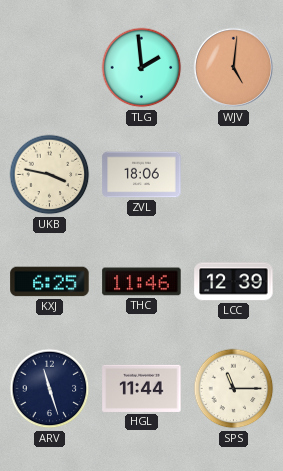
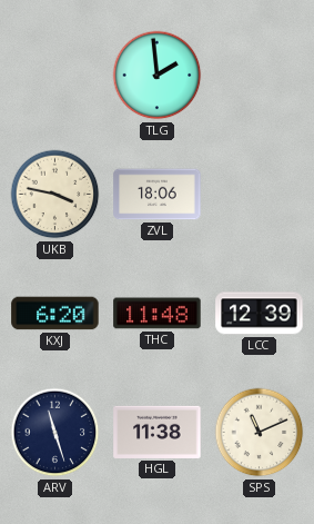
WJV: 5:01 -> none
KXJ: 6:25 -> 6:20
THC: 11:46 -> 11:48
HGL: 11:44 -> 11:38
SPS: 11:15 -> 11:11
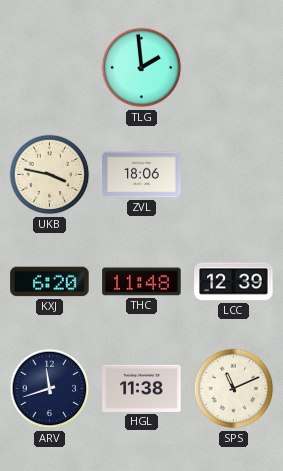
ARV: 11:27 -> 11:42
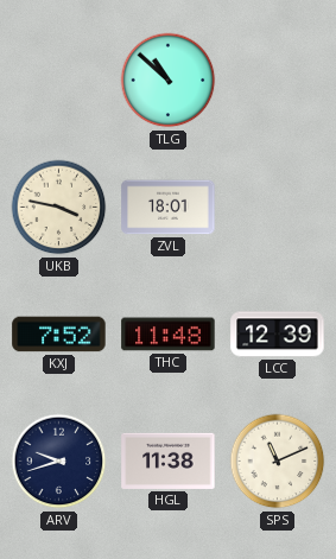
TLG: 1:59 -> 10:52
ZVL: 18:06 -> 18:01
KXJ: 6:20 -> 7:52
ARV: 11:42 -> 9:42
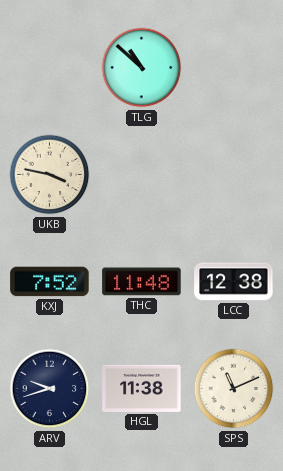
ZVL: 18:01 -> none
LCC: 12:39 -> 12:38
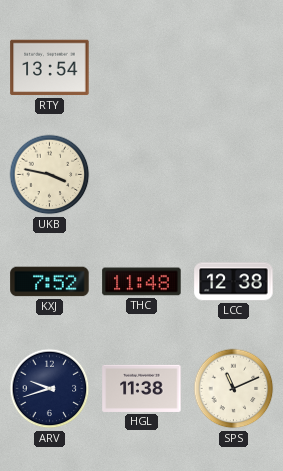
RTY: none -> 13:54
TLG: 10:52 -> none
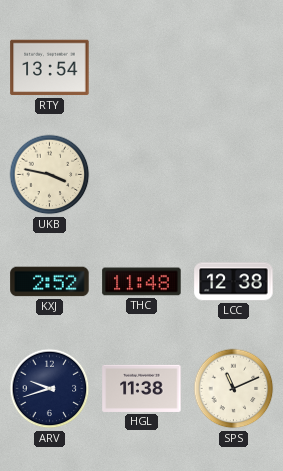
KXJ: 7:52 -> 2:52
